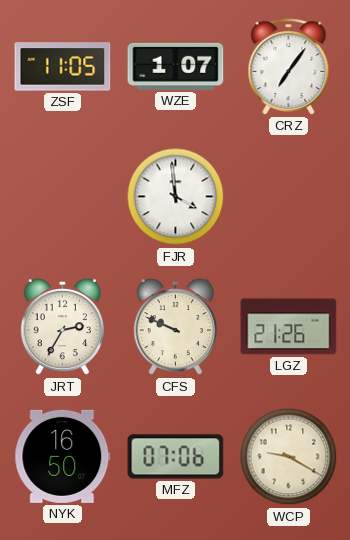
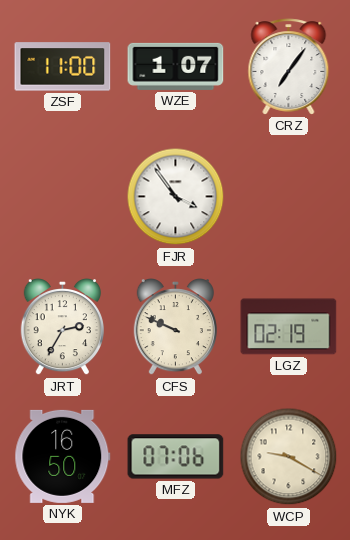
ZSF: 11:05 -> 11:00
FJR: 3:59 -> 3:54
LGZ: 21:26 -> 02:19
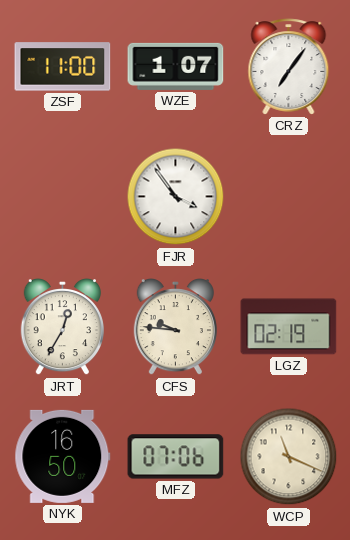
JRT: 2:35 -> 12:35
CFS: 9:49 -> 9:46
WCP: 9:20 -> 11:19
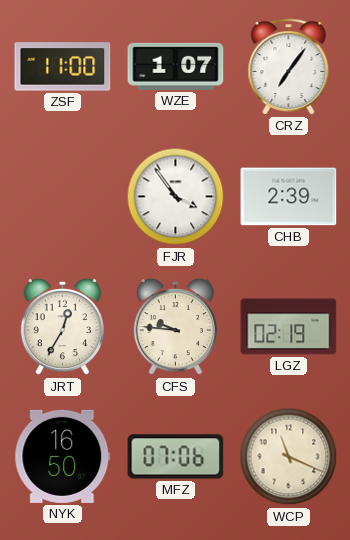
CHB: none -> 2:39
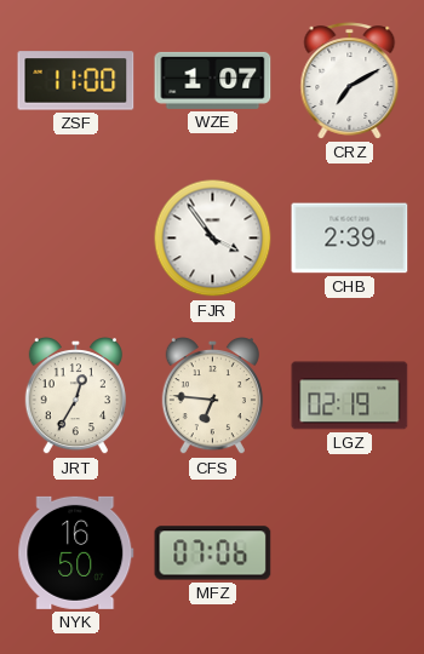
CRZ: 7:06 -> 7:10
CFS: 9:46 -> 6:46
WCP: 11:19 -> none
